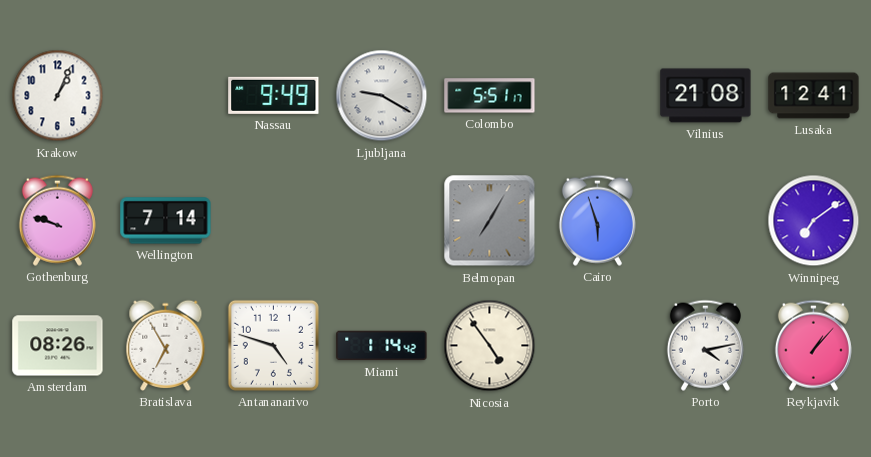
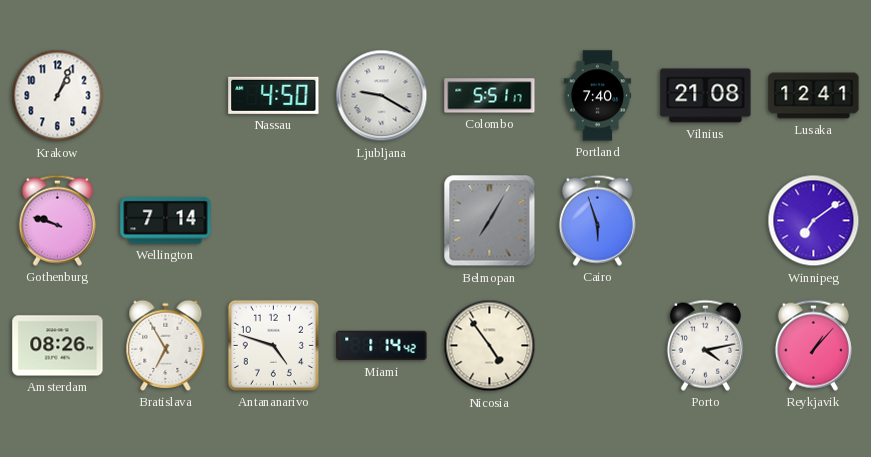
Nassau: 9:49 -> 4:50
Portland: none -> 7:40
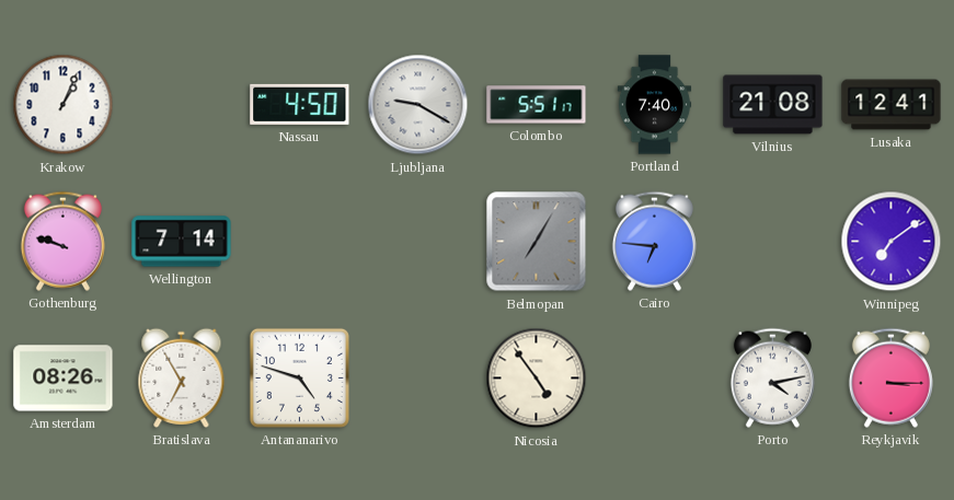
Cairo: 5:57 -> 6:46
Miami: 1:14 -> none
Reykjavik: 1:07 -> 3:15
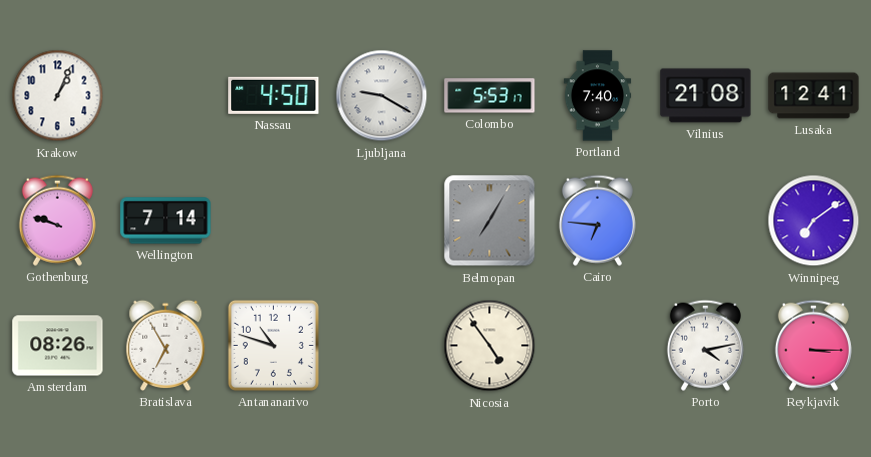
Colombo: 5:51 -> 5:53
Antananarivo: 4:48 -> 10:48
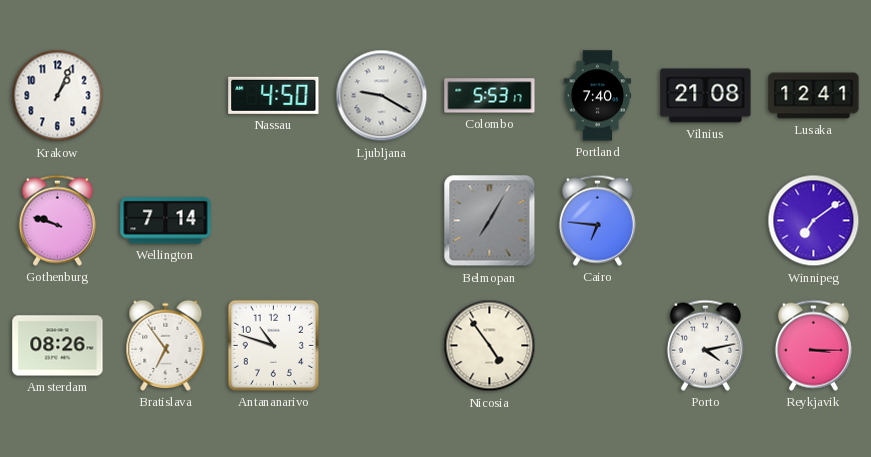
Bratislava: 6:55 -> 6:54
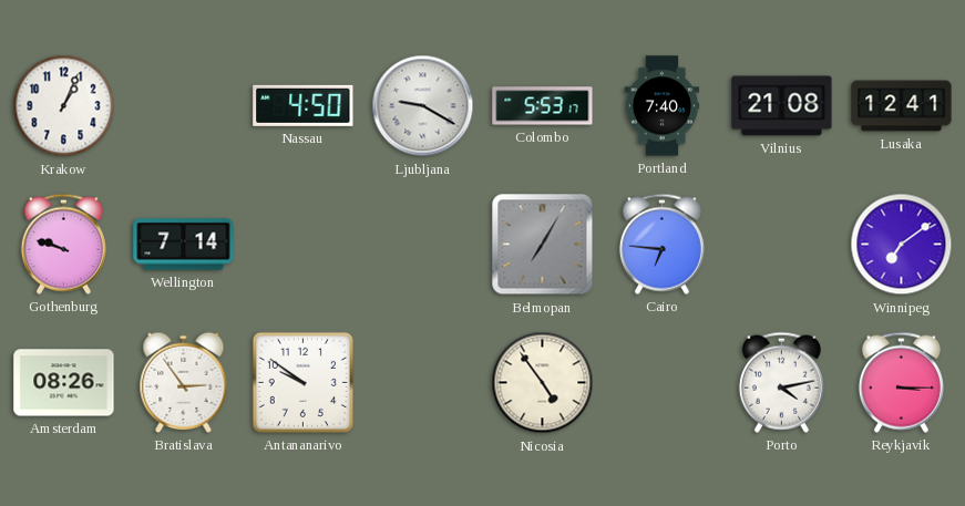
Bratislava: 6:54 -> 2:54
Antananarivo: 10:48 -> 9:51
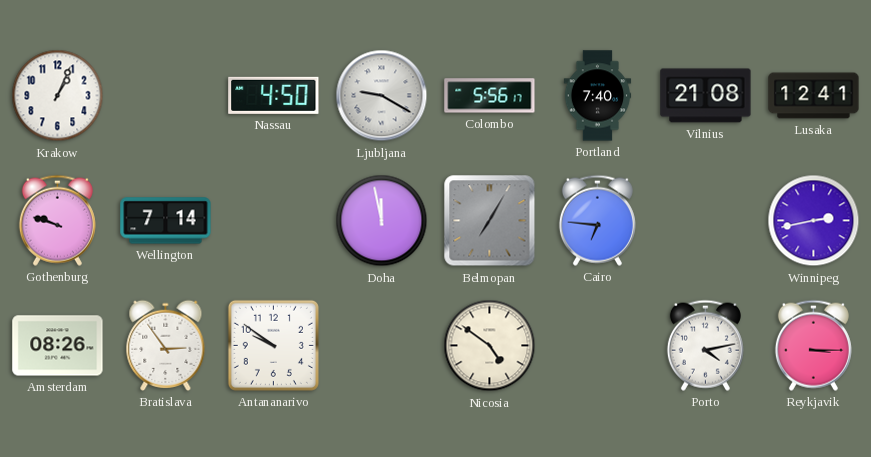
Colombo: 5:53 -> 5:56
Doha: none -> 11:58
Winnipeg: 7:09 -> 2:43
Nicosia: 4:54 -> 4:51
